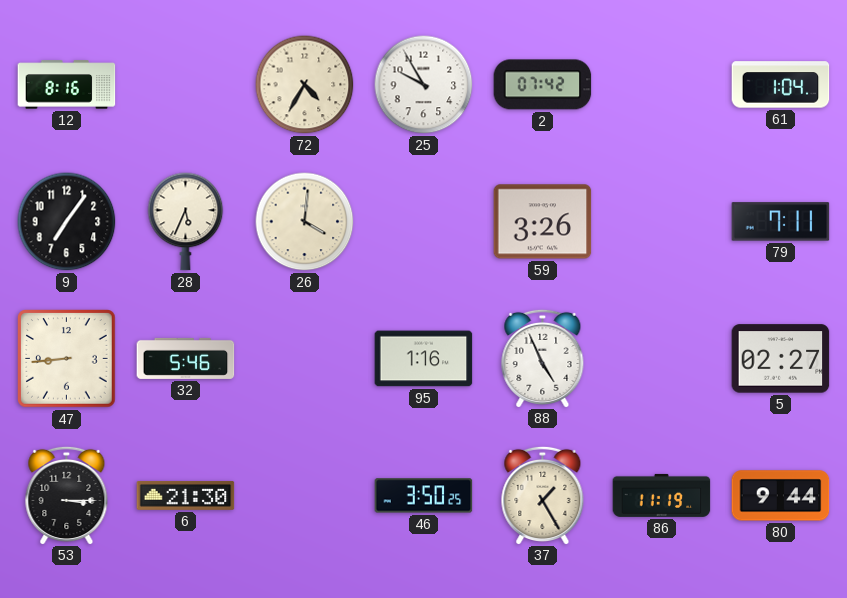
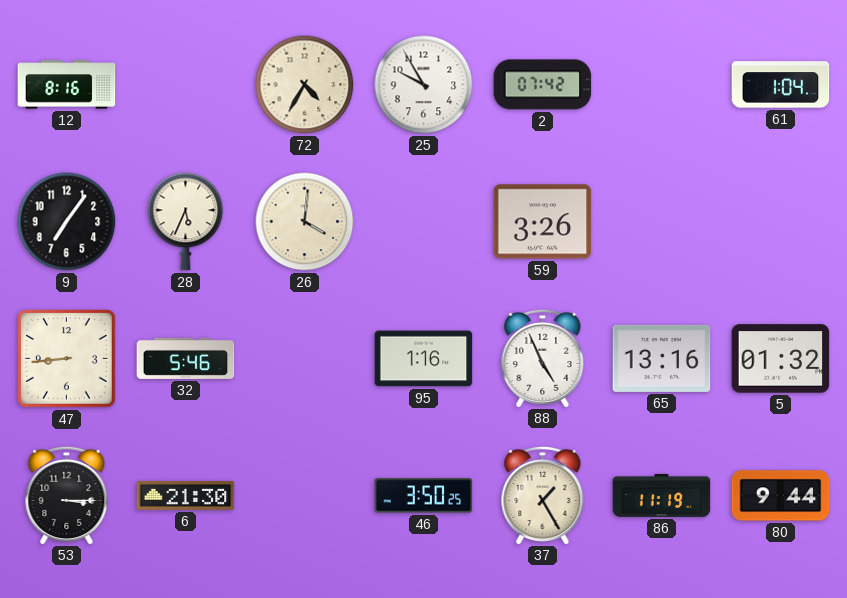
79: 7:11 -> none
65: none -> 13:16
5: 02:27 -> 01:32
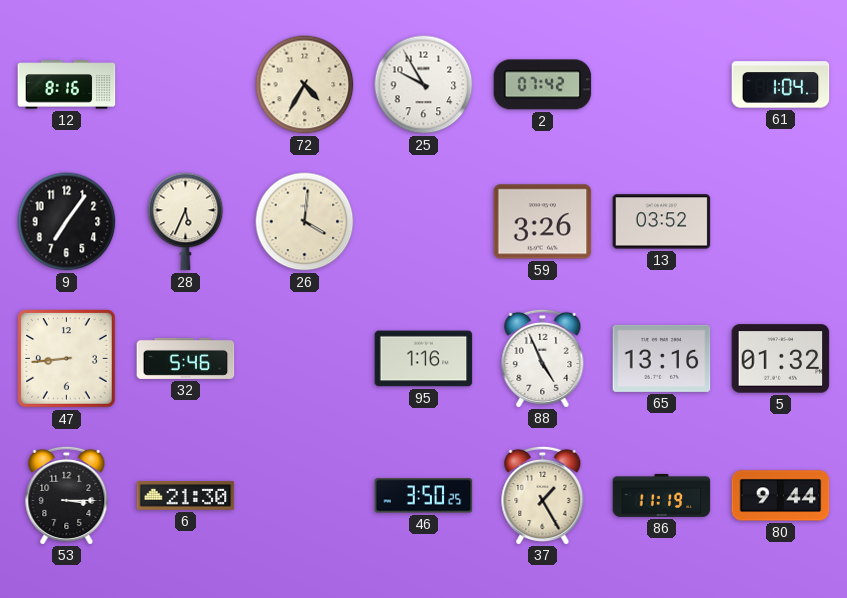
13: none -> 03:52
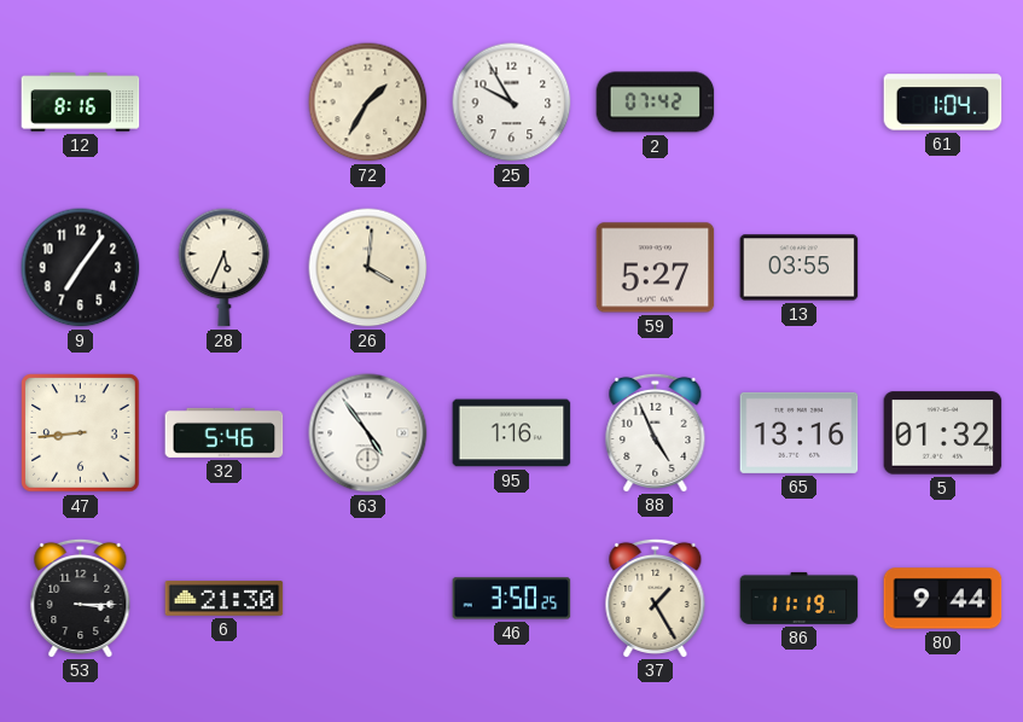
72: 4:35 -> 1:35
59: 3:26 -> 5:27
13: 03:52 -> 03:55
63: none -> 4:54
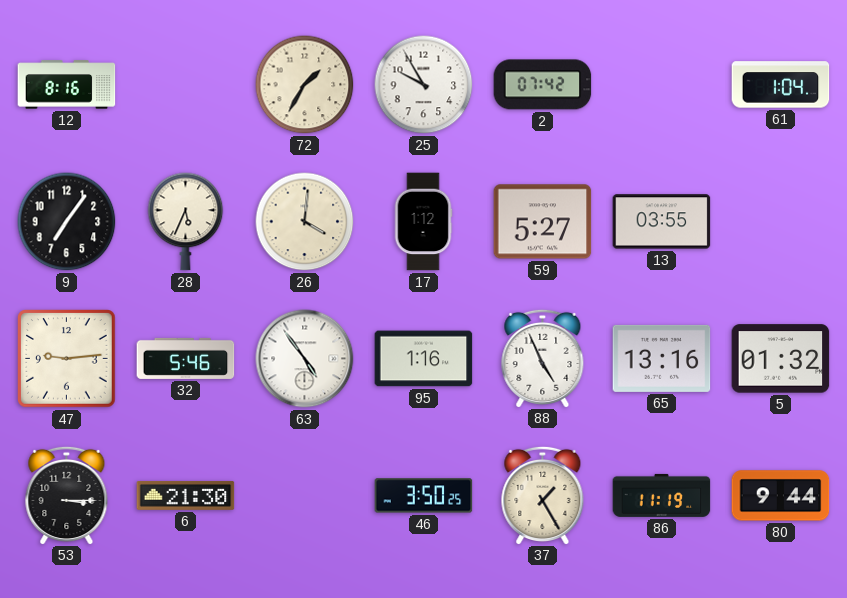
17: none -> 1:12
47: 8:44 -> 9:14
